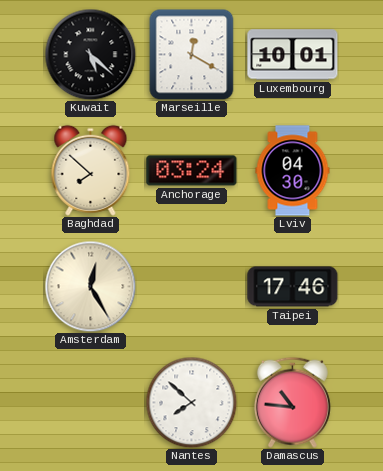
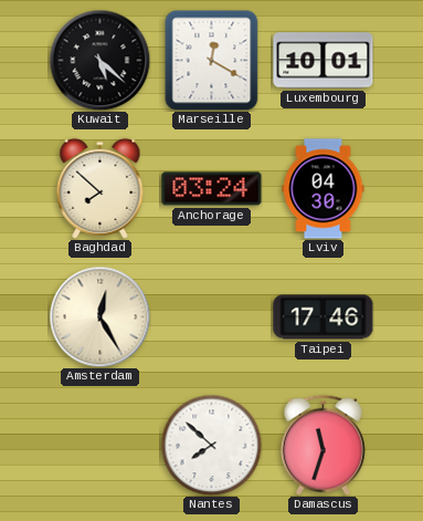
Damascus: 10:46 -> 11:33
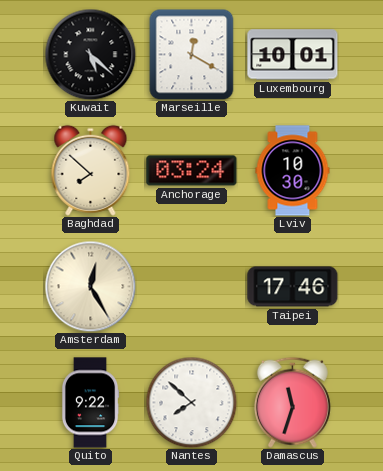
Lviv: 04:30 -> 10:30
Quito: none -> 9:22
